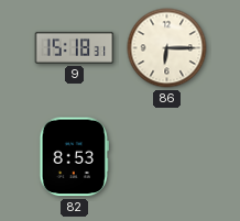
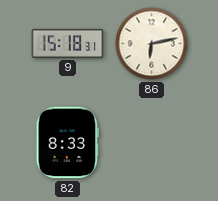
86: 6:15 -> 6:13
82: 8:53 -> 8:33
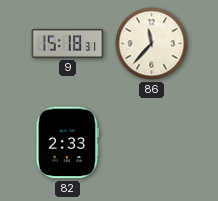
86: 6:13 -> 11:37
82: 8:33 -> 2:33
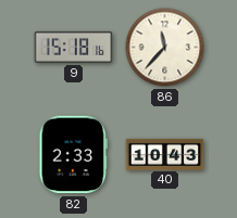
9: 15:18:31 -> 15:18:16
40: none -> 10:43
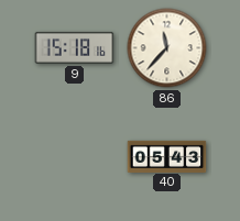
82: 2:33 -> none
40: 10:43 -> 05:43
